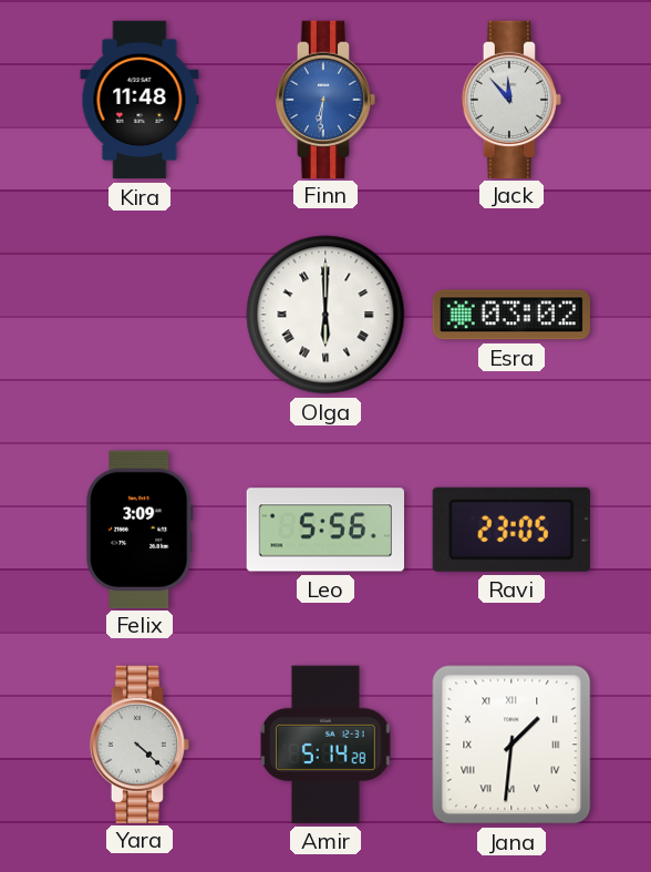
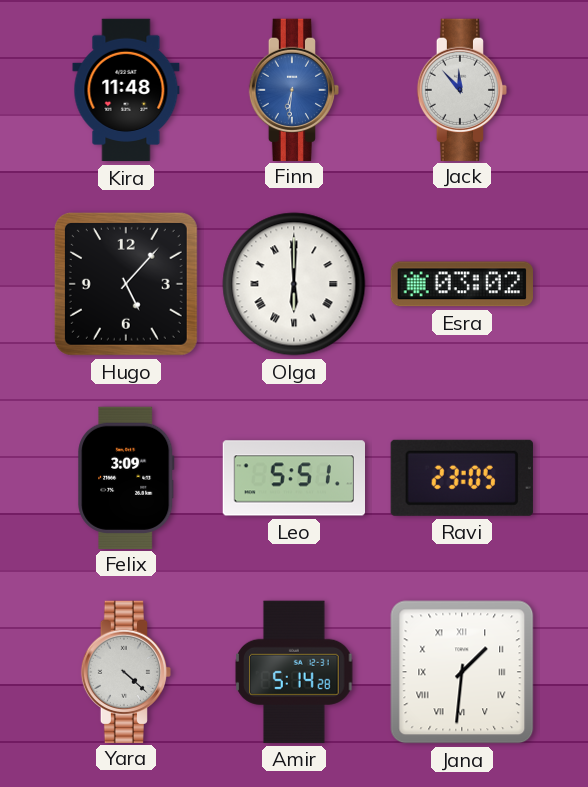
Hugo: none -> 5:07
Leo: 5:56 -> 5:51
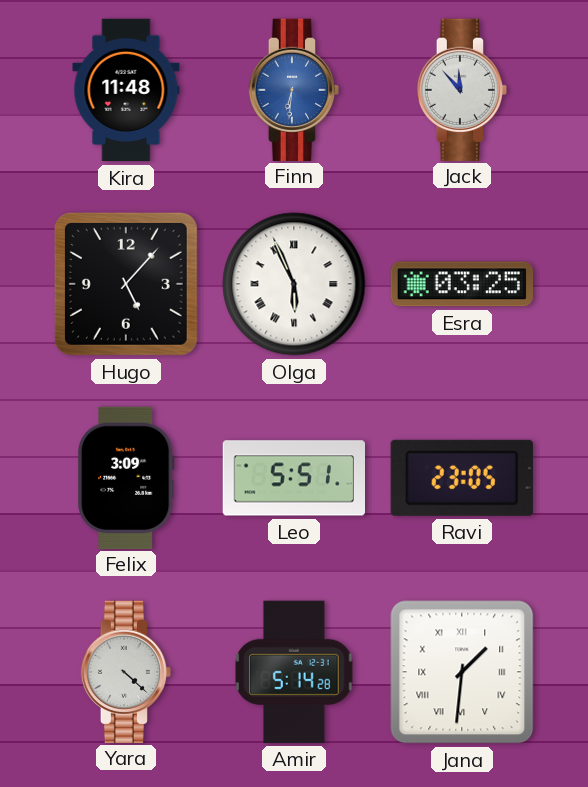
Olga: 6:00 -> 5:56
Esra: 03:02 -> 03:25
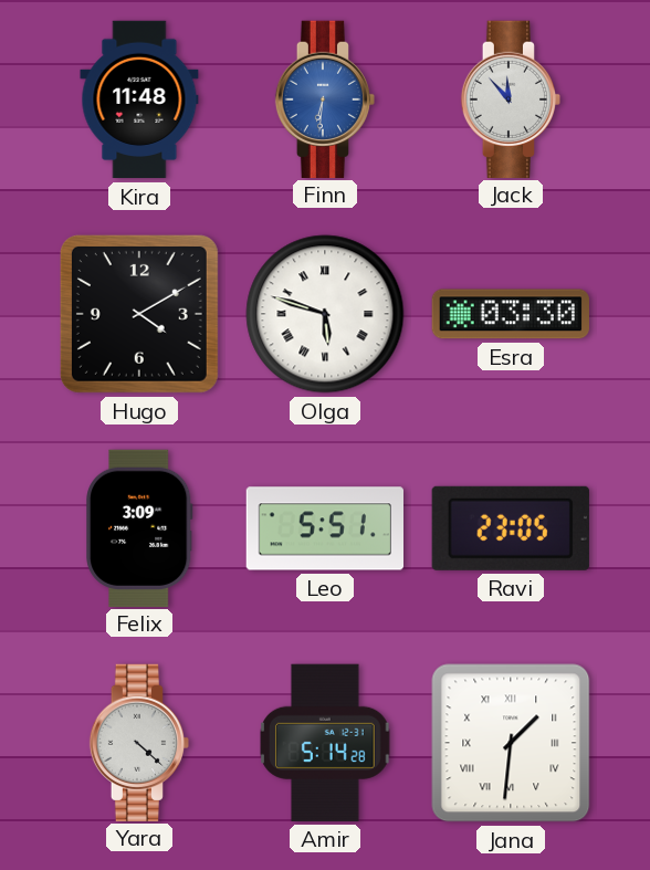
Hugo: 5:07 -> 4:10
Olga: 5:56 -> 5:48
Esra: 03:25 -> 03:30
